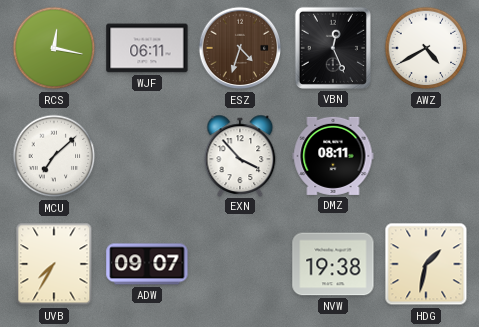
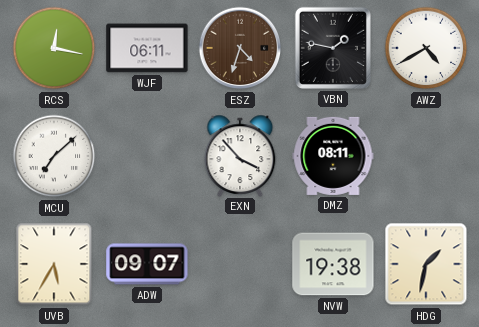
VBN: 12:26 -> 1:47
UVB: 7:35 -> 5:35
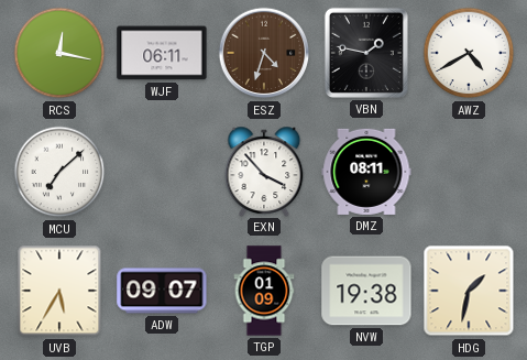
TGP: none -> 01:09
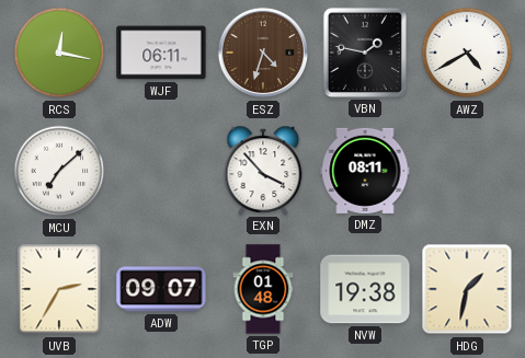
UVB: 5:35 -> 2:35
TGP: 01:09 -> 01:48
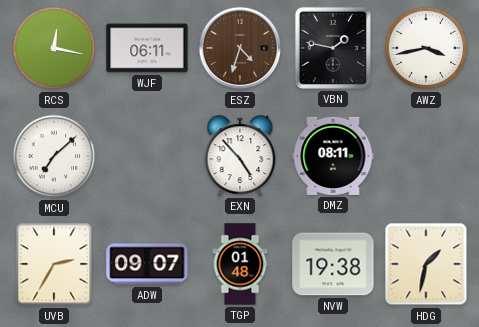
AWZ: 4:40 -> 3:43
EXN: 3:53 -> 4:53
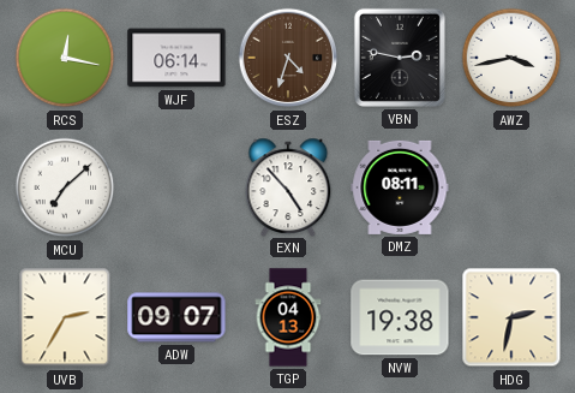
WJF: 06:11 -> 06:14
VBN: 1:47 -> 2:47
TGP: 01:48 -> 04:13
HDG: 1:32 -> 2:32
